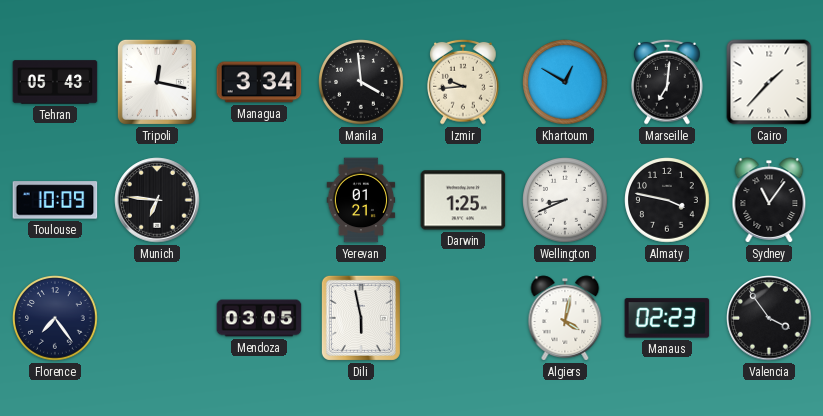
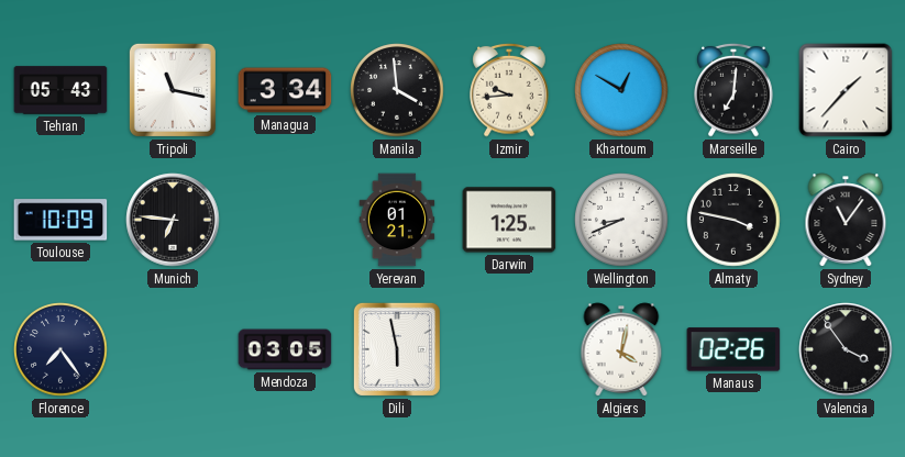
Tripoli: 12:17 -> 11:17
Manaus: 02:23 -> 02:26
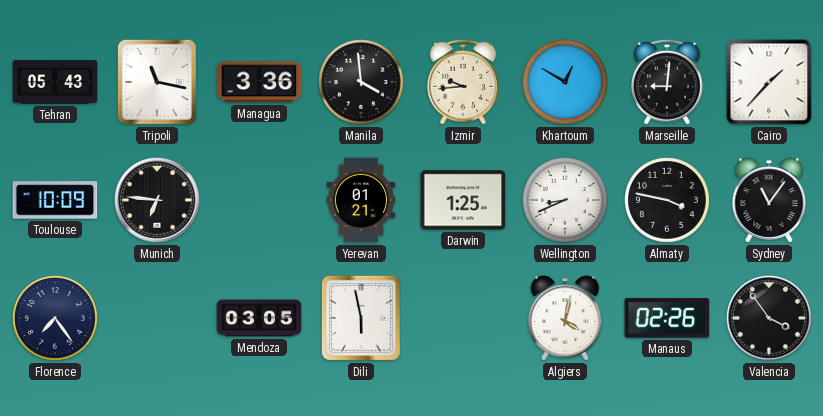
Managua: 3:34 -> 3:36
Marseille: 7:01 -> 9:01
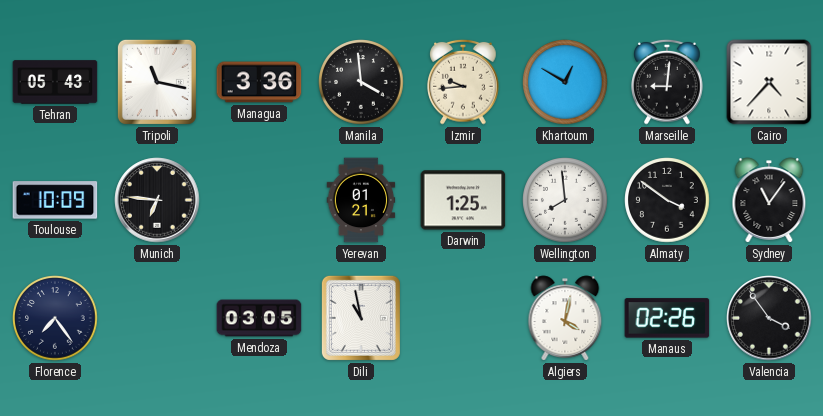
Cairo: 1:37 -> 4:37
Wellington: 8:41 -> 7:59
Almaty: 3:47 -> 3:51
Dili: 5:58 -> 10:58
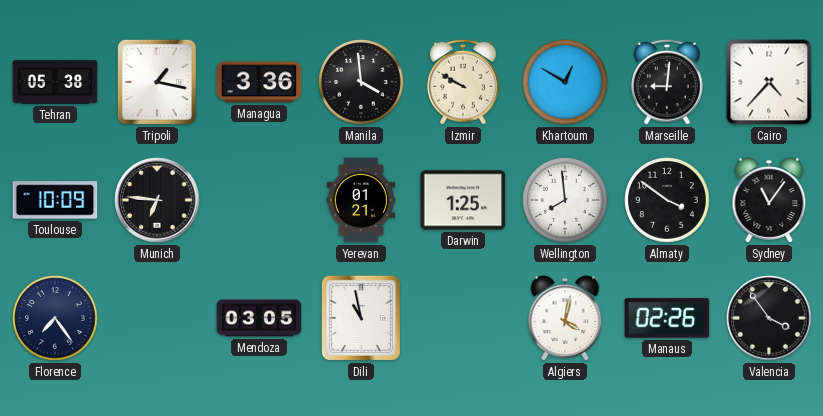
Tehran: 05:43 -> 05:38
Tripoli: 11:17 -> 1:17
Izmir: 9:44 -> 9:50
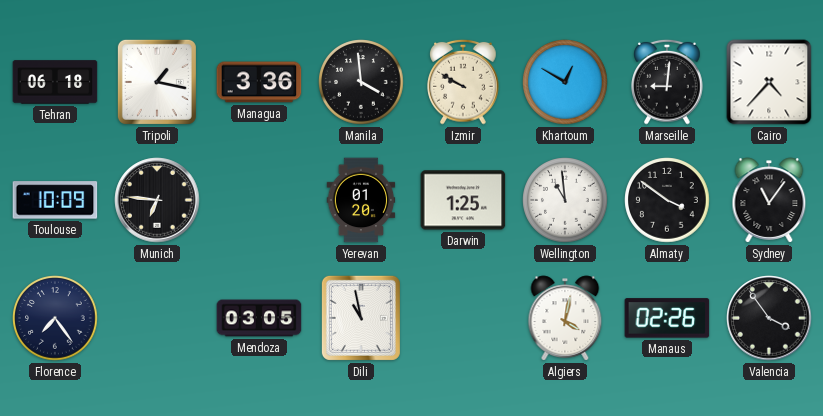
Tehran: 05:38 -> 06:18
Yerevan: 01:21 -> 01:20
Wellington: 7:59 -> 10:59
